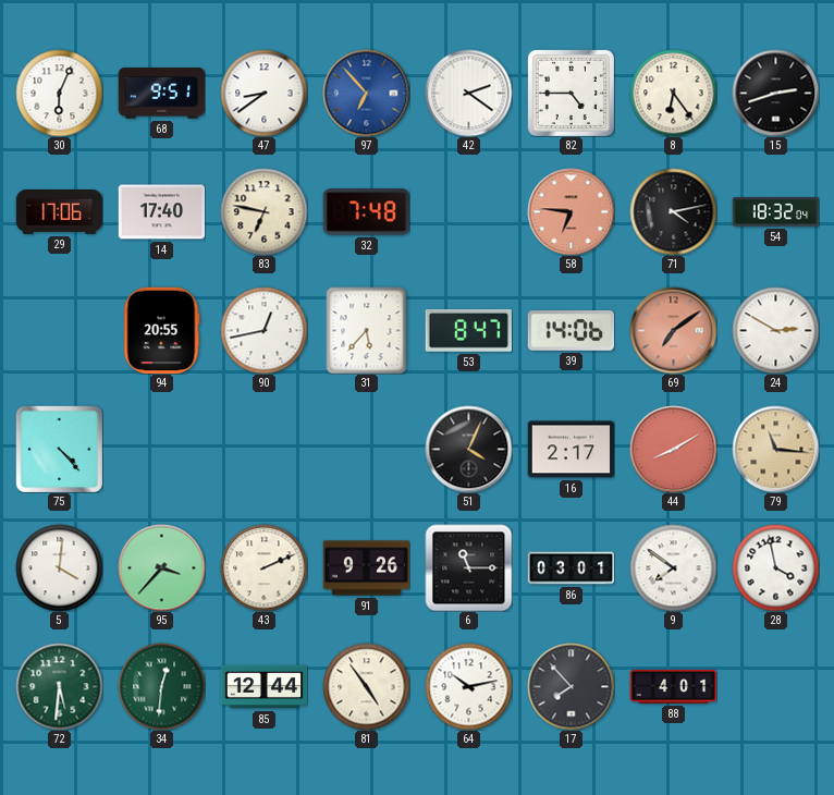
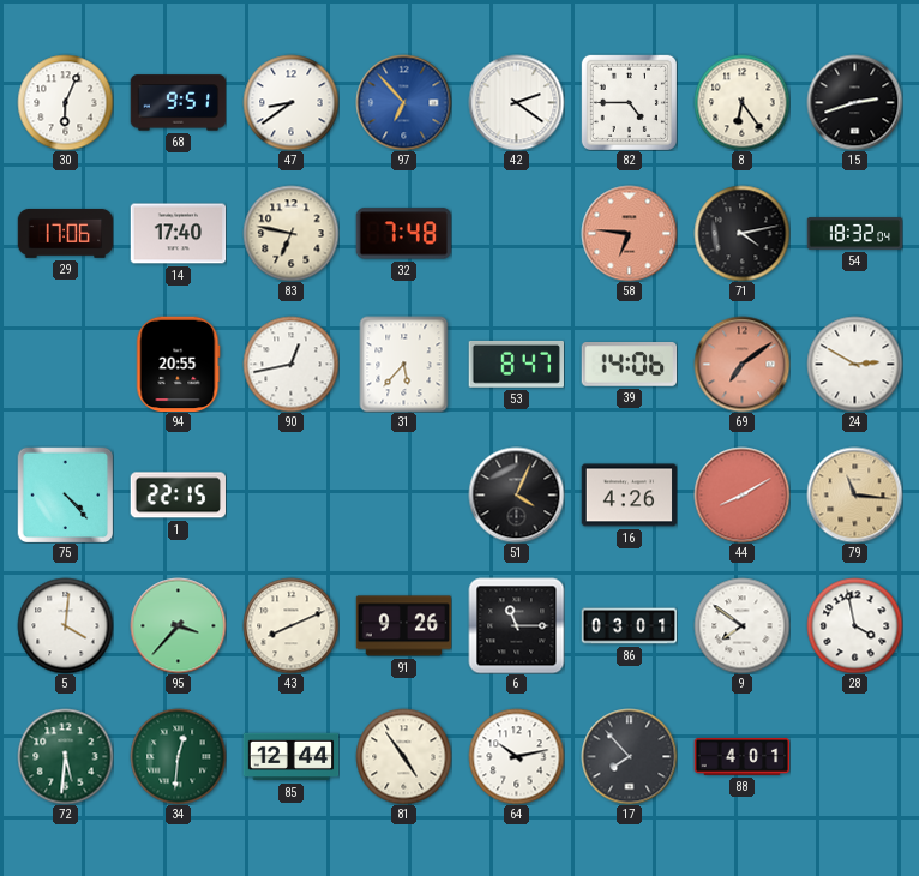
1: none -> 22:15
16: 2:17 -> 4:26
43: 2:11 -> 8:11
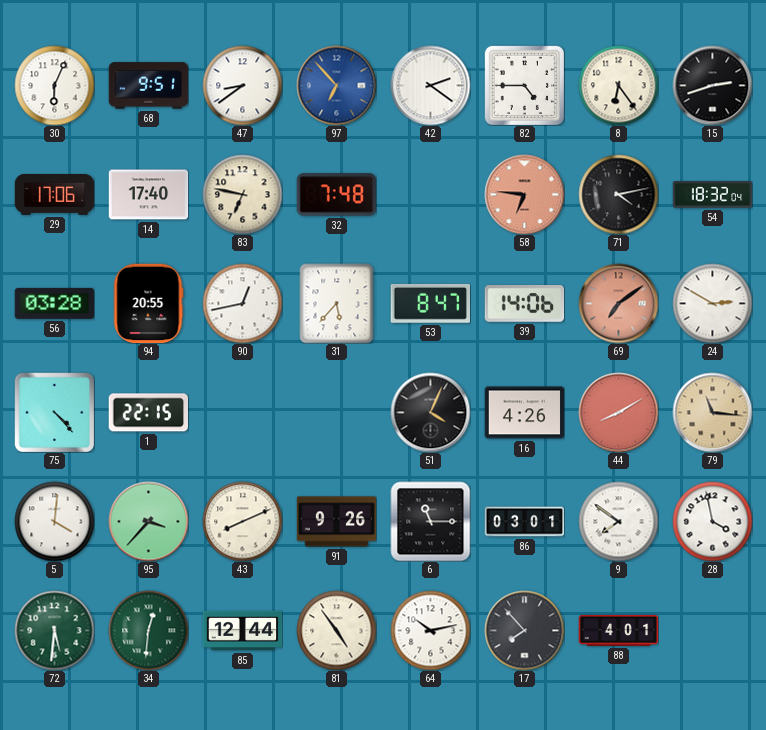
56: none -> 03:28
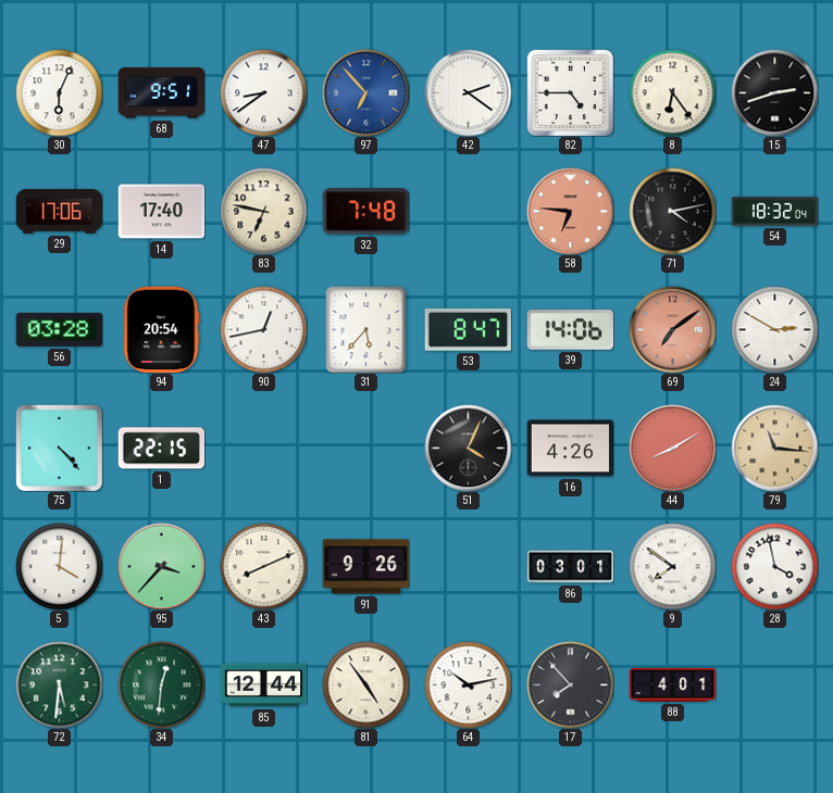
94: 20:55 -> 20:54
6: 11:15 -> none
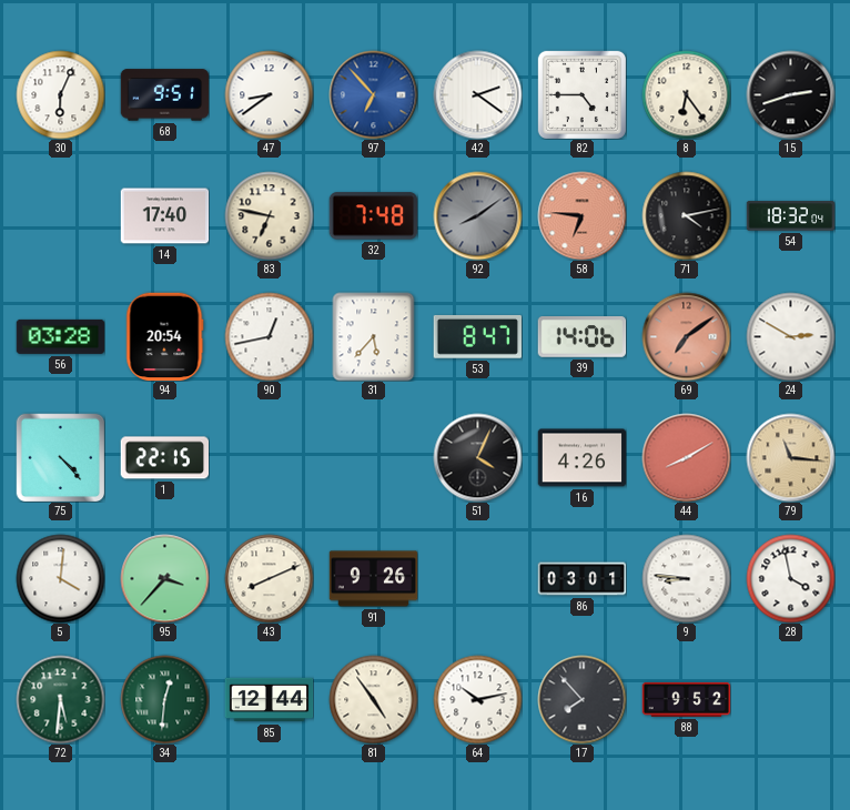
29: 17:06 -> none
92: none -> 8:09
9: 7:51 -> 8:46
88: 4:01 -> 9:52
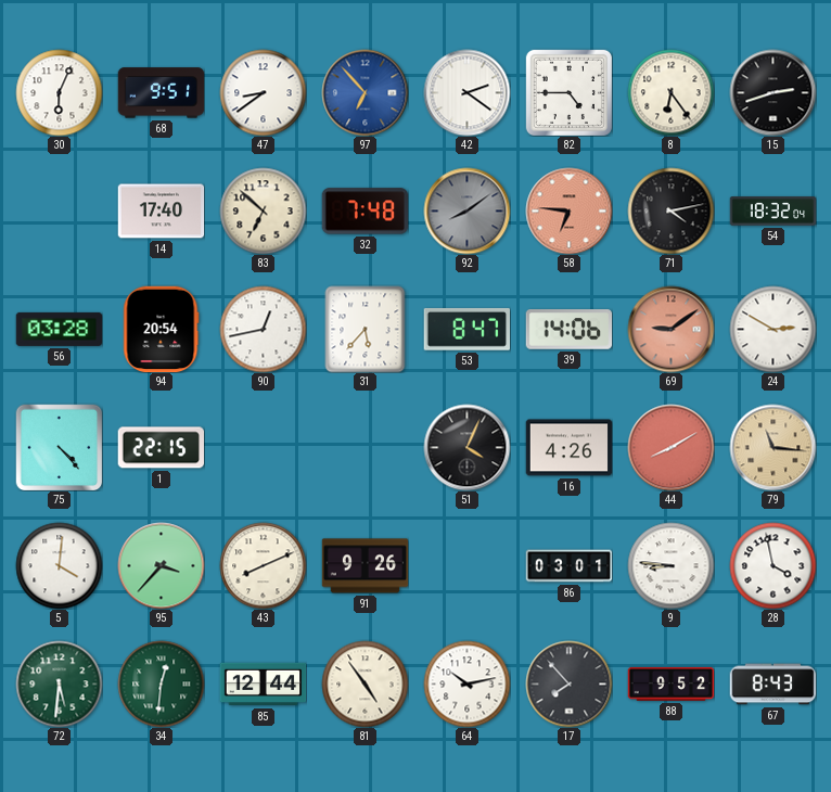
83: 6:47 -> 6:52
69: 7:09 -> 9:09
67: none -> 8:43
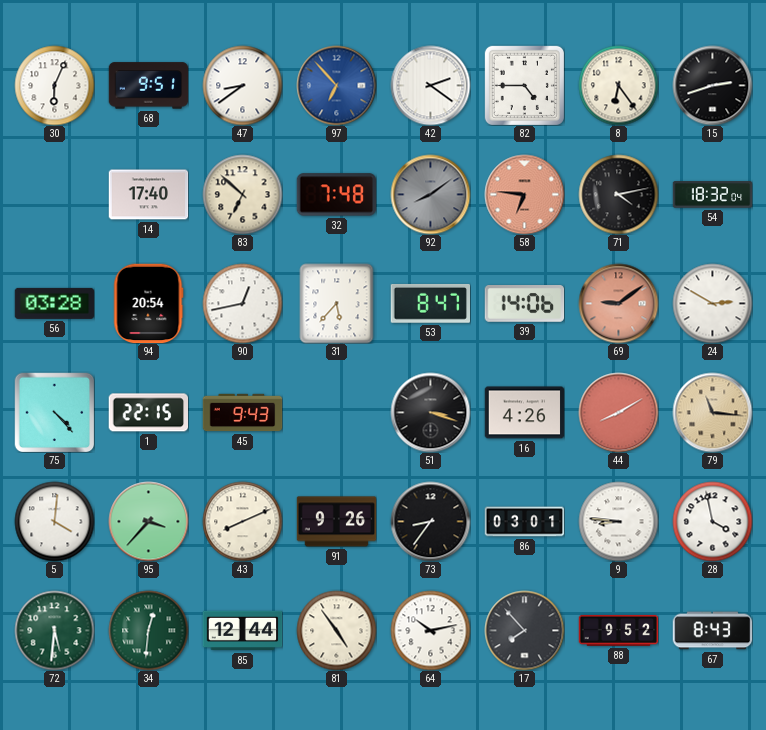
45: none -> 9:43
51: 4:04 -> 3:18
73: none -> 8:36
